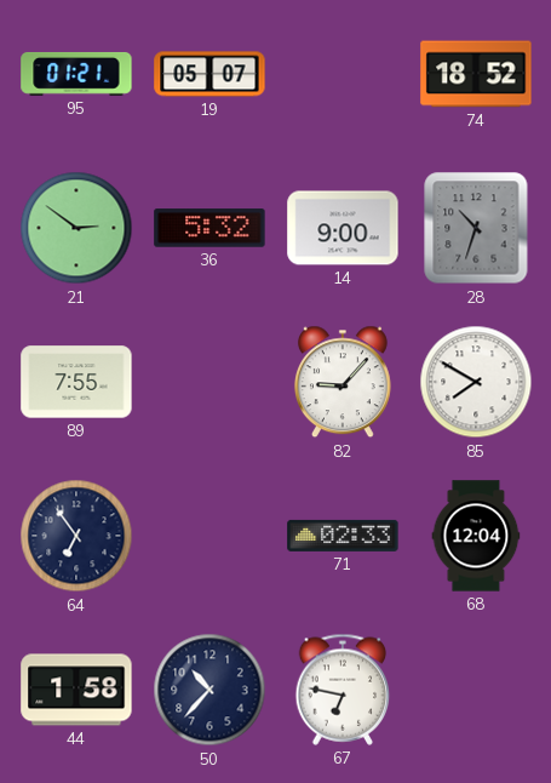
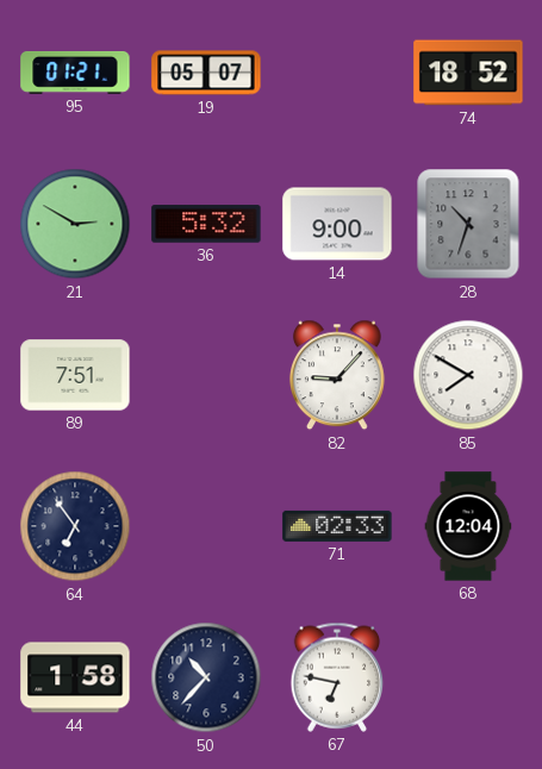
21: 2:51 -> 2:50
89: 7:55 -> 7:51
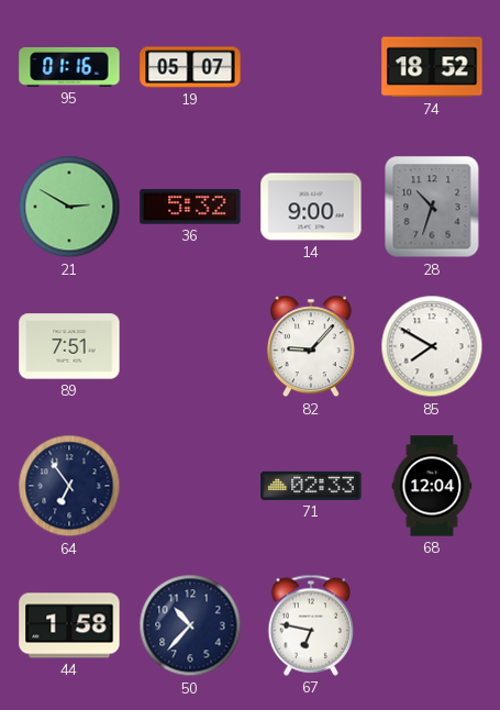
95: 01:21 -> 01:16
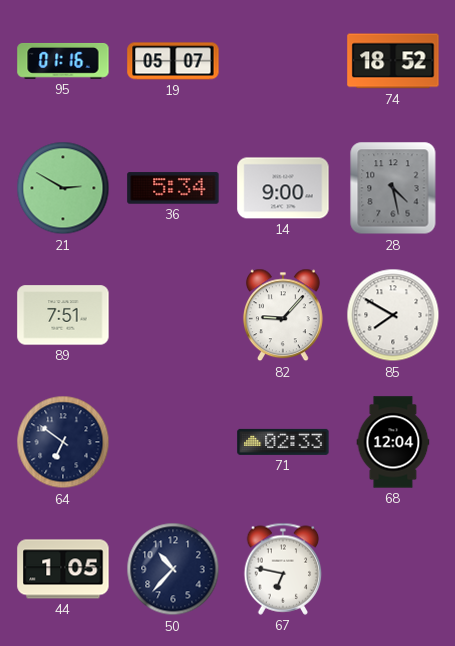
36: 5:32 -> 5:34
28: 10:33 -> 4:28
64: 6:54 -> 6:51
44: 1:58 -> 1:05
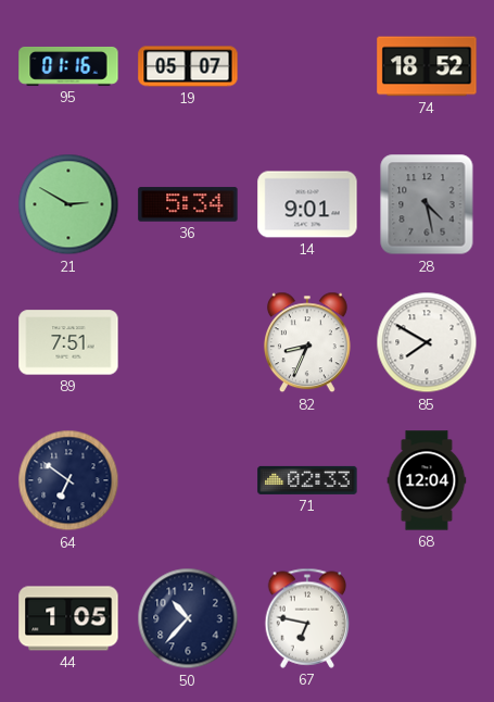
14: 9:00 -> 9:01
82: 9:07 -> 8:34
